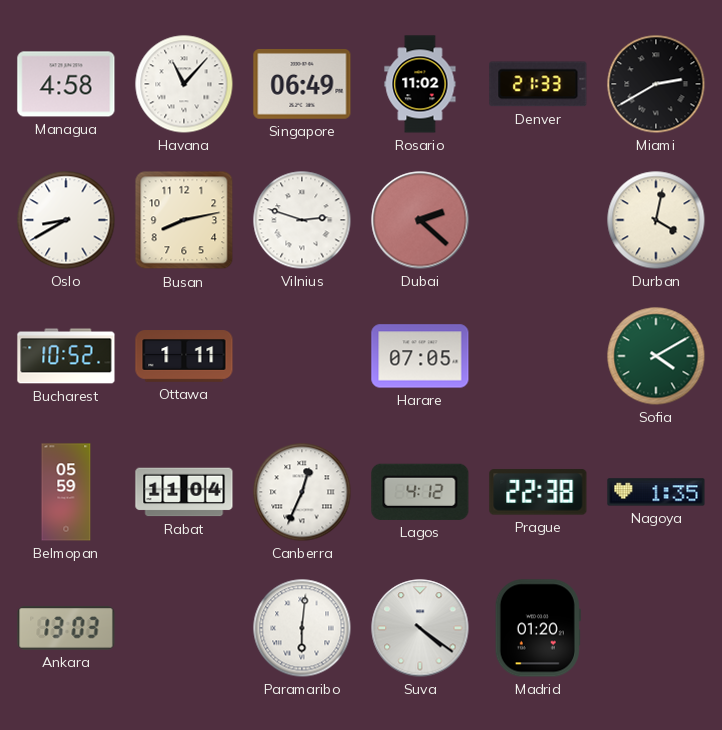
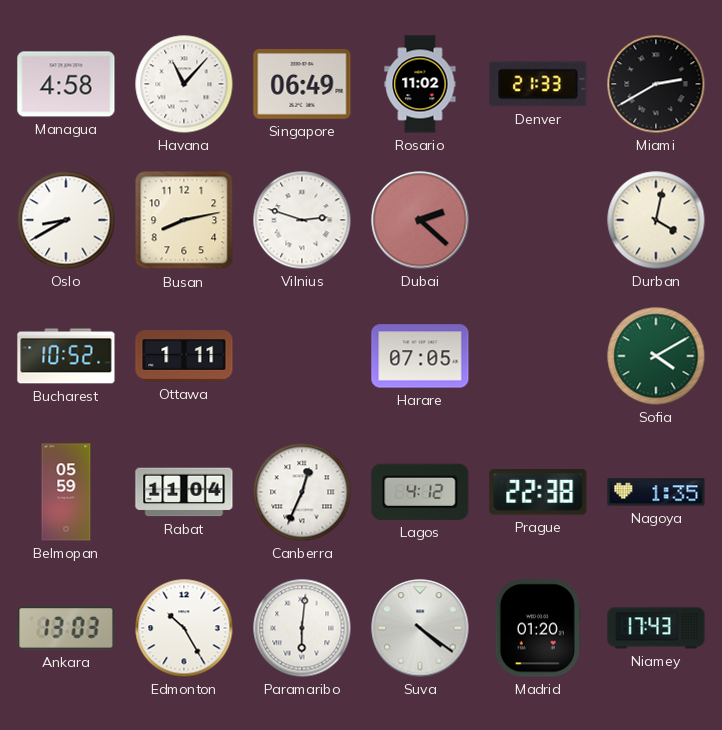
Edmonton: none -> 10:25
Niamey: none -> 17:43
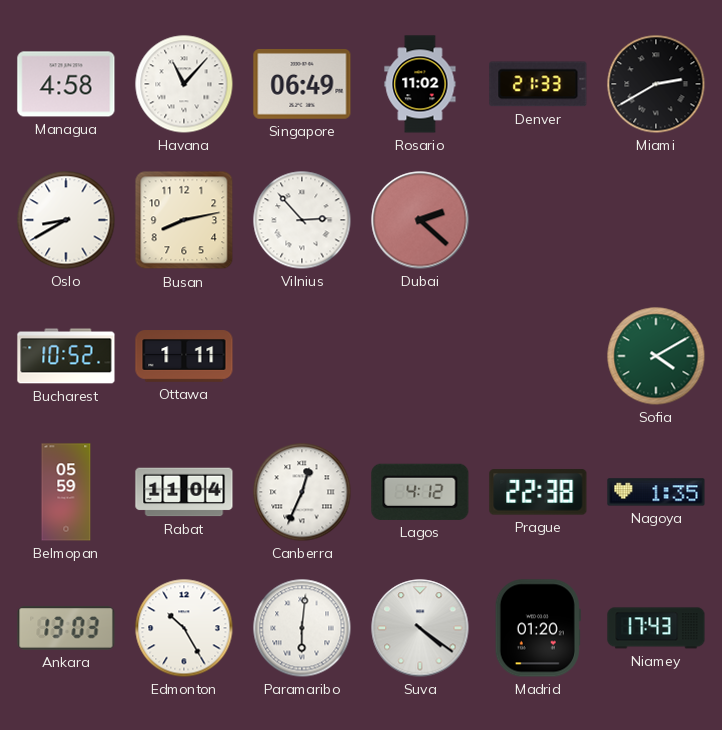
Vilnius: 2:48 -> 2:53
Durban: 4:02 -> none
Harare: 07:05 -> none
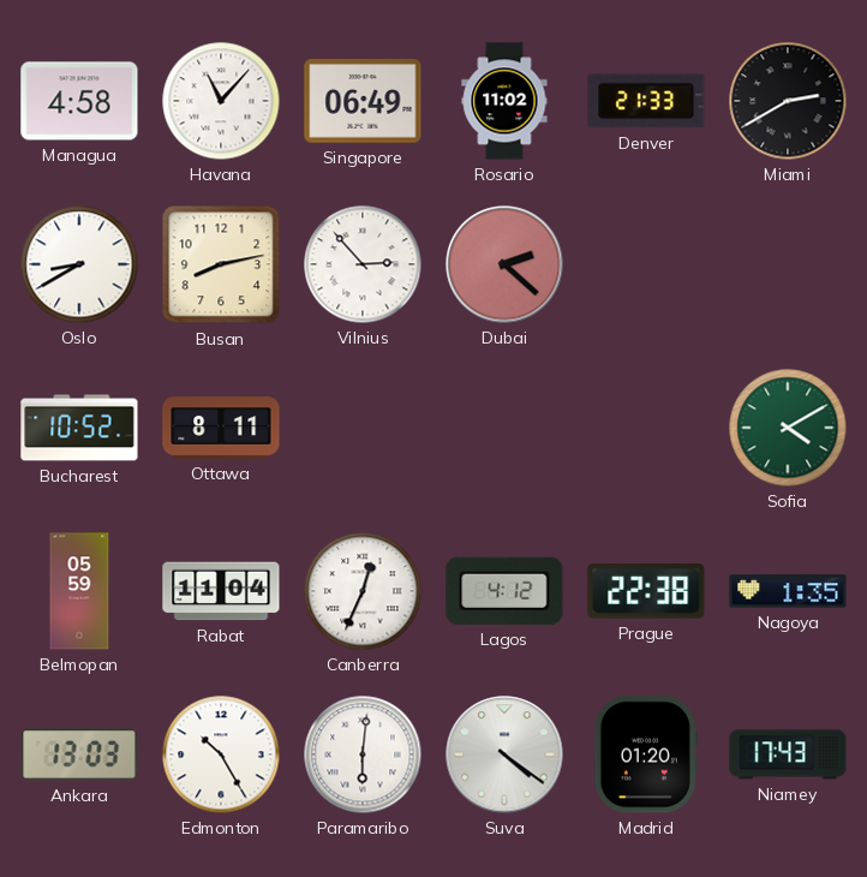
Ottawa: 1:11 -> 8:11
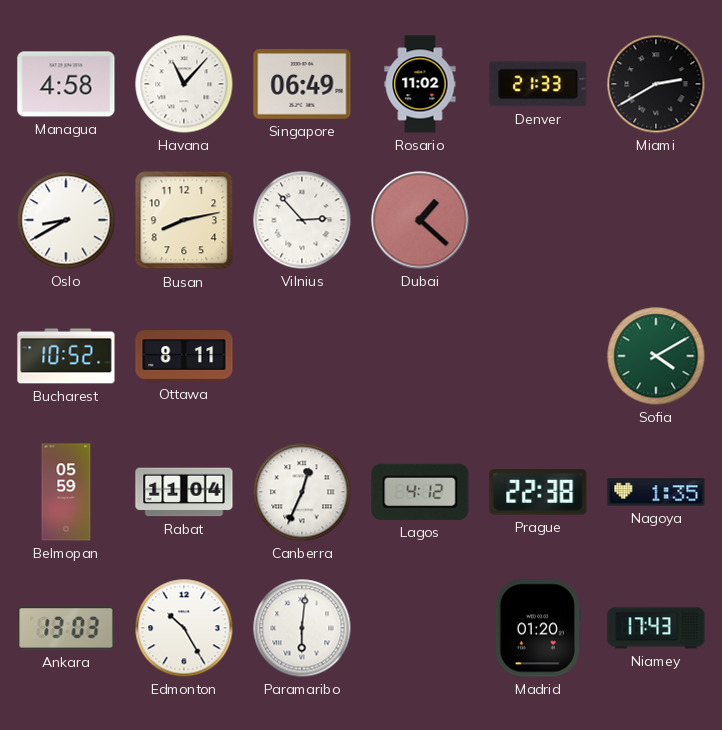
Dubai: 2:22 -> 1:22
Suva: 4:21 -> none
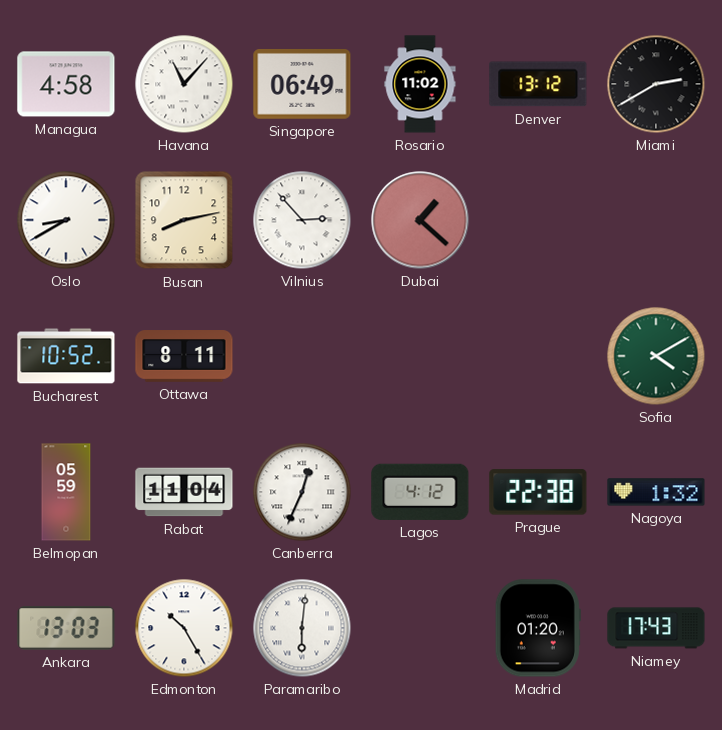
Denver: 21:33 -> 13:12
Nagoya: 1:35 -> 1:32
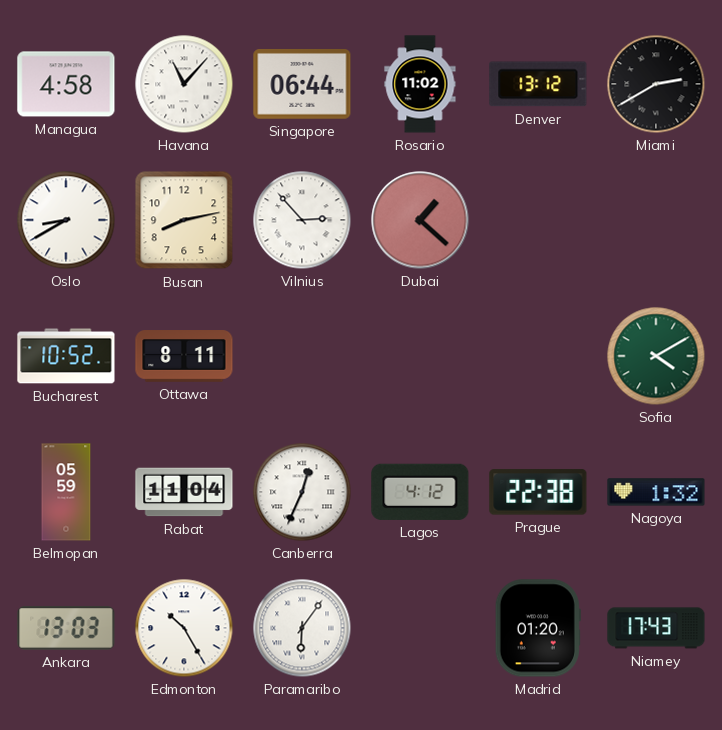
Singapore: 06:49 -> 06:44
Paramaribo: 6:01 -> 6:06
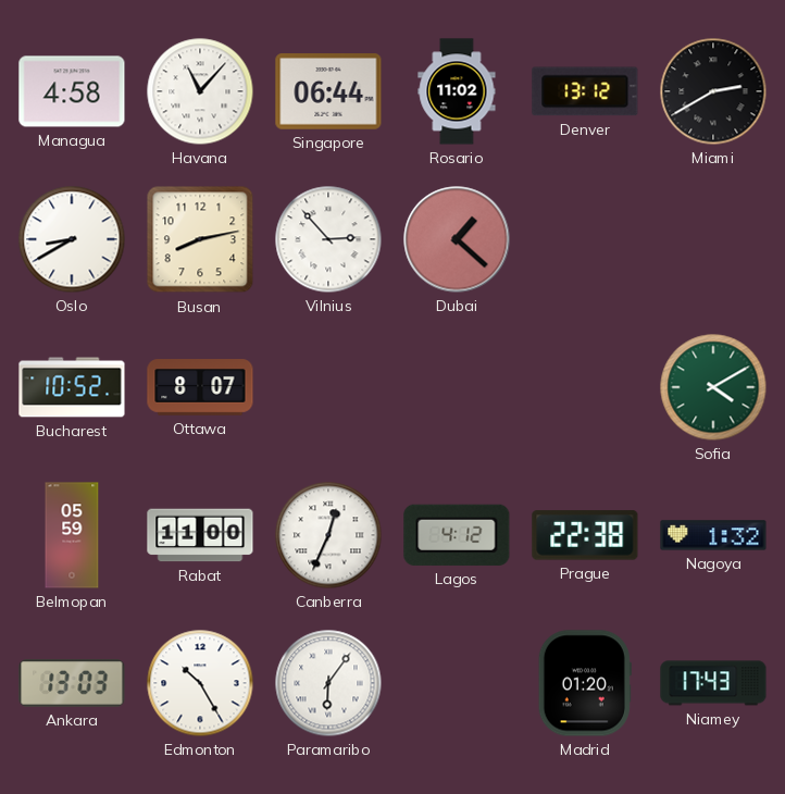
Ottawa: 8:11 -> 8:07
Rabat: 11:04 -> 11:00
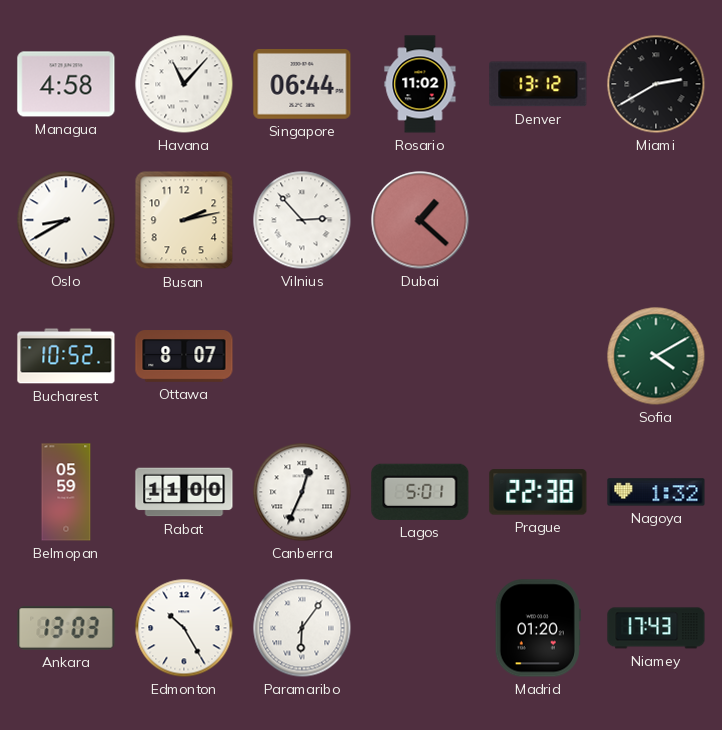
Busan: 8:13 -> 2:13
Lagos: 4:12 -> 5:01
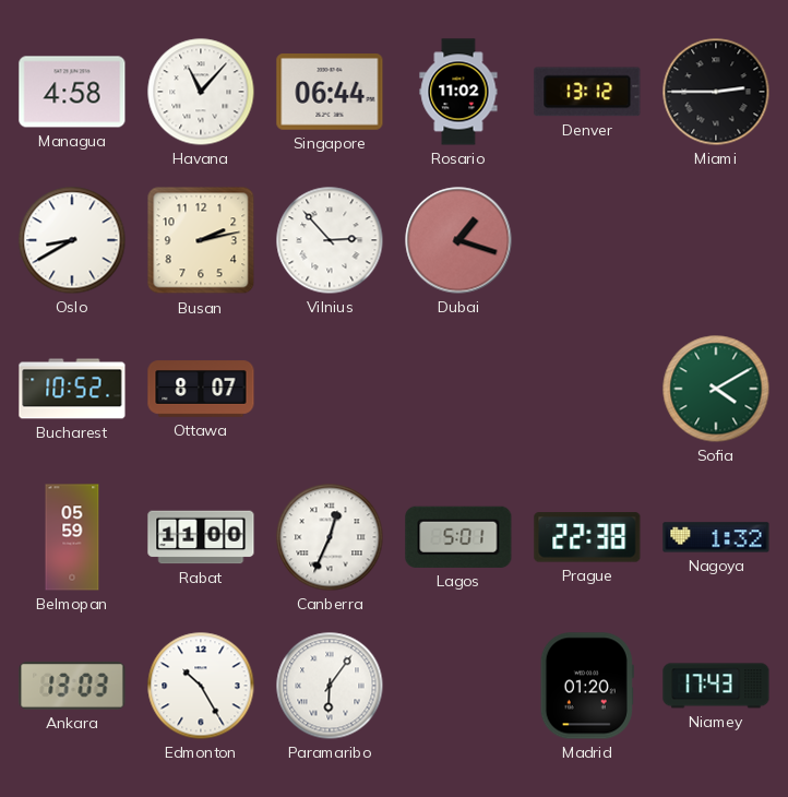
Miami: 2:40 -> 2:45
Dubai: 1:22 -> 1:18
